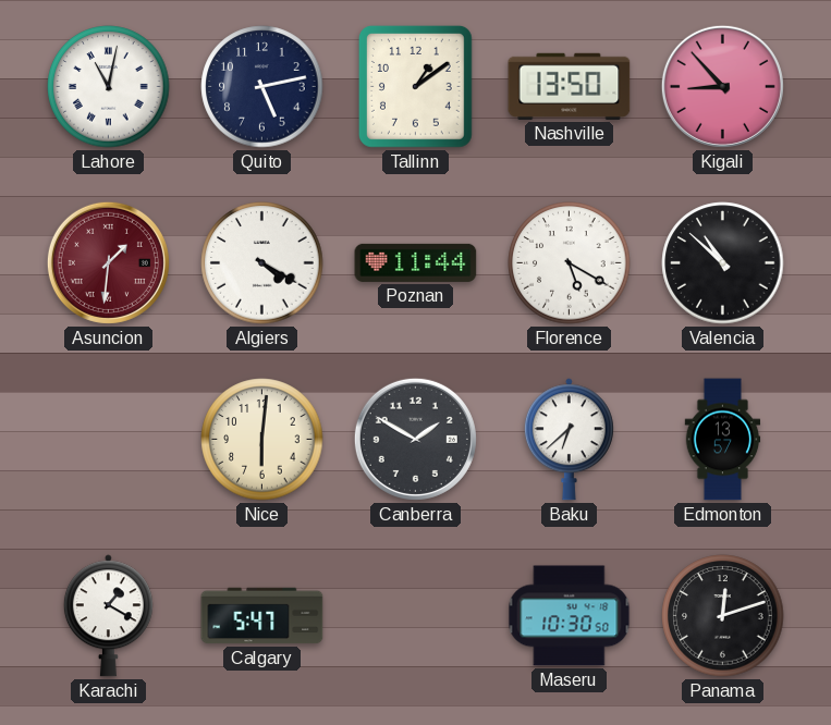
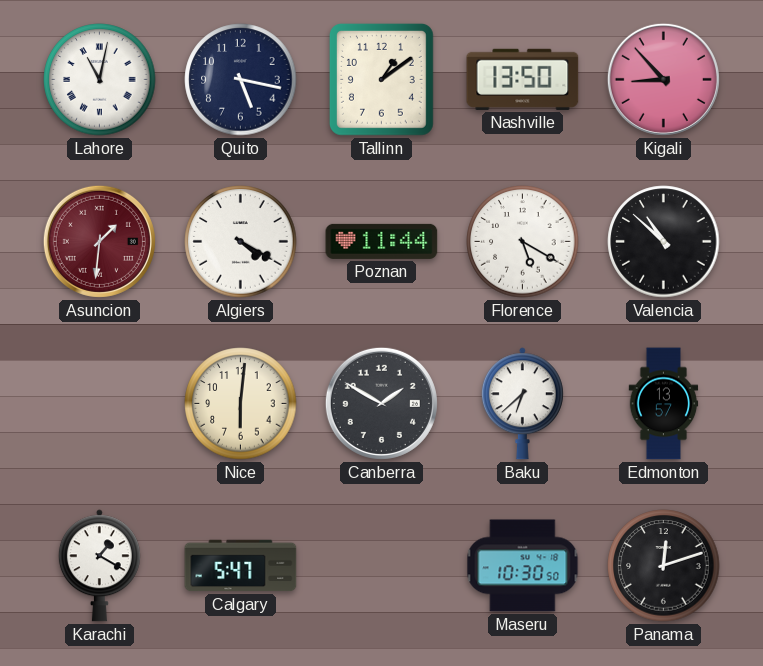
Quito: 5:13 -> 5:17
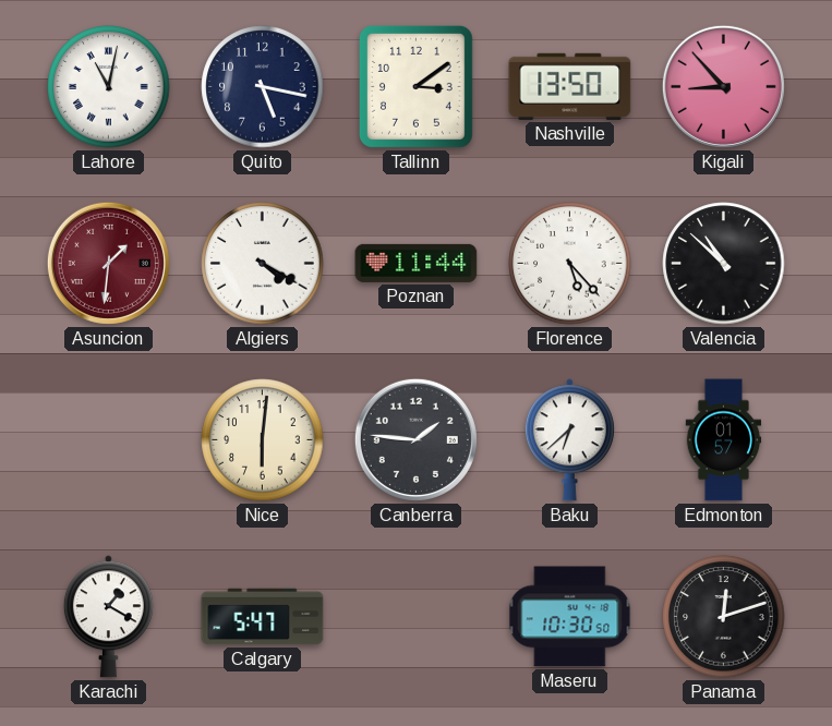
Tallinn: 1:09 -> 3:09
Florence: 5:20 -> 5:23
Canberra: 1:50 -> 1:46
Edmonton: 13:57 -> 01:57
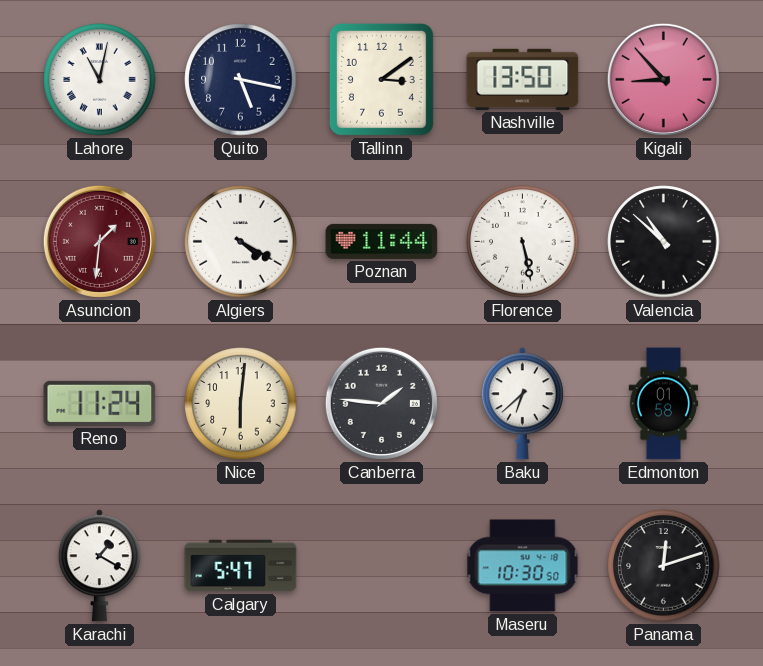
Florence: 5:23 -> 5:28
Reno: none -> 11:24
Edmonton: 01:57 -> 01:58
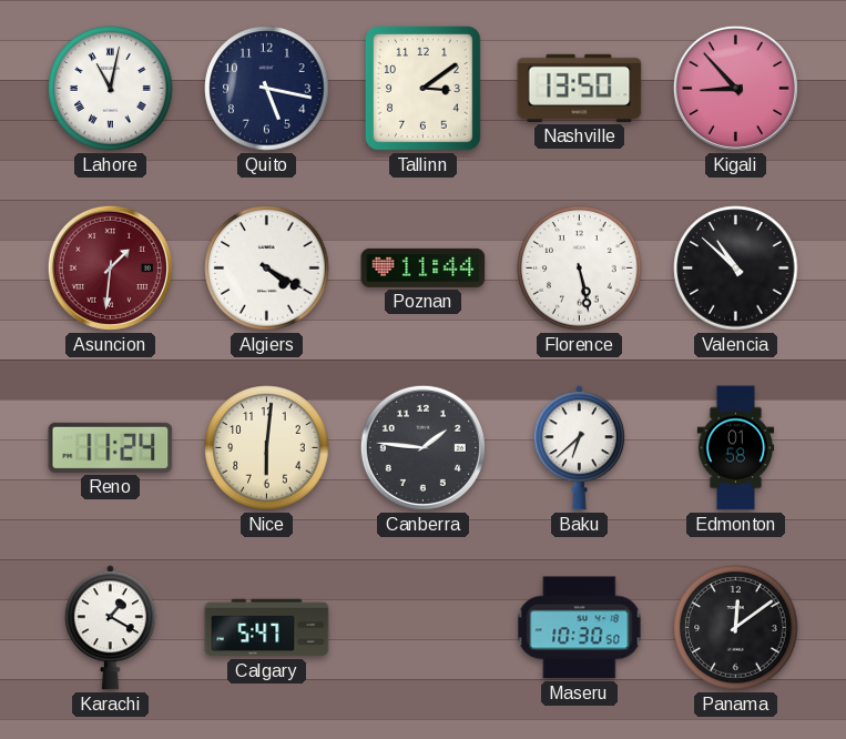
Panama: 12:12 -> 12:09
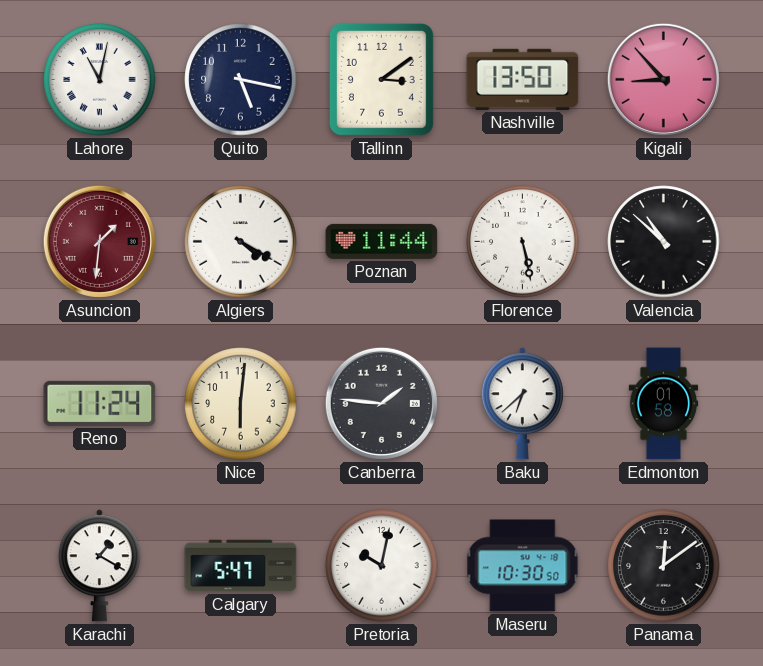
Pretoria: none -> 10:02
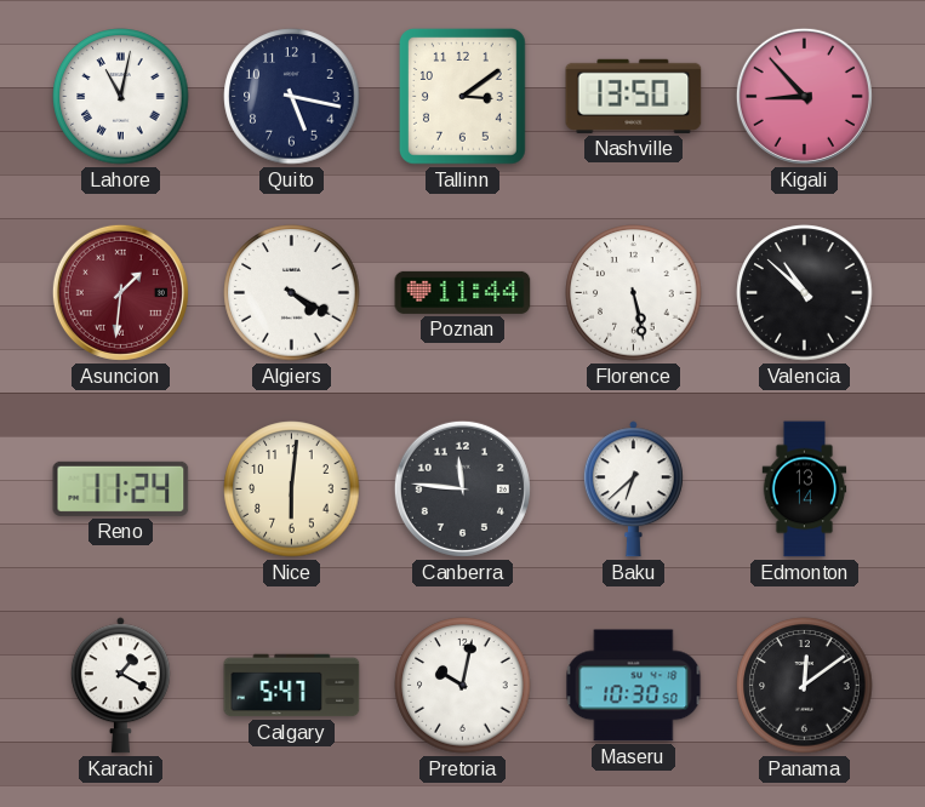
Canberra: 1:46 -> 11:46
Edmonton: 01:58 -> 13:14
